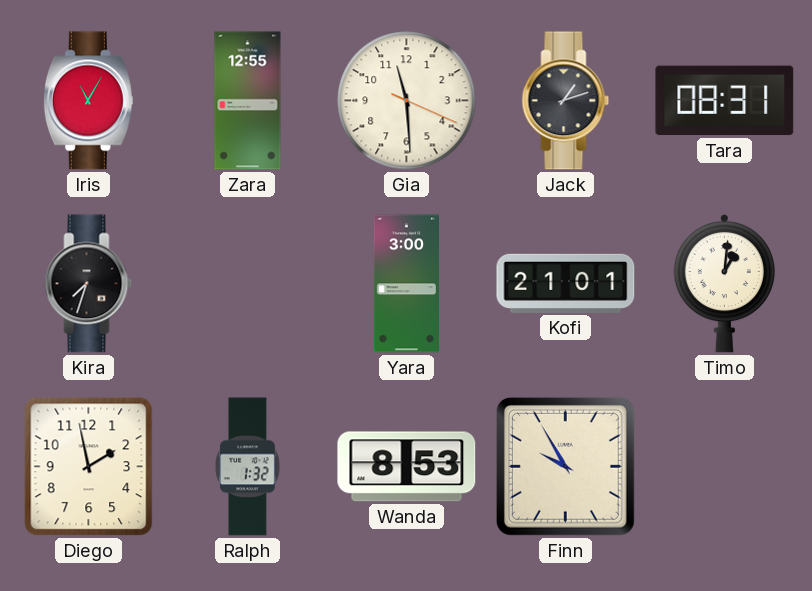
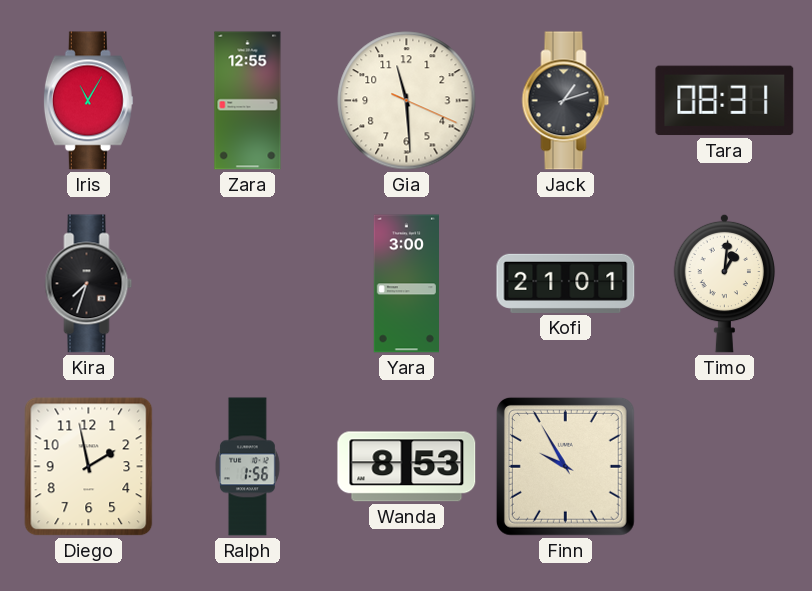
Ralph: 1:32 -> 1:56
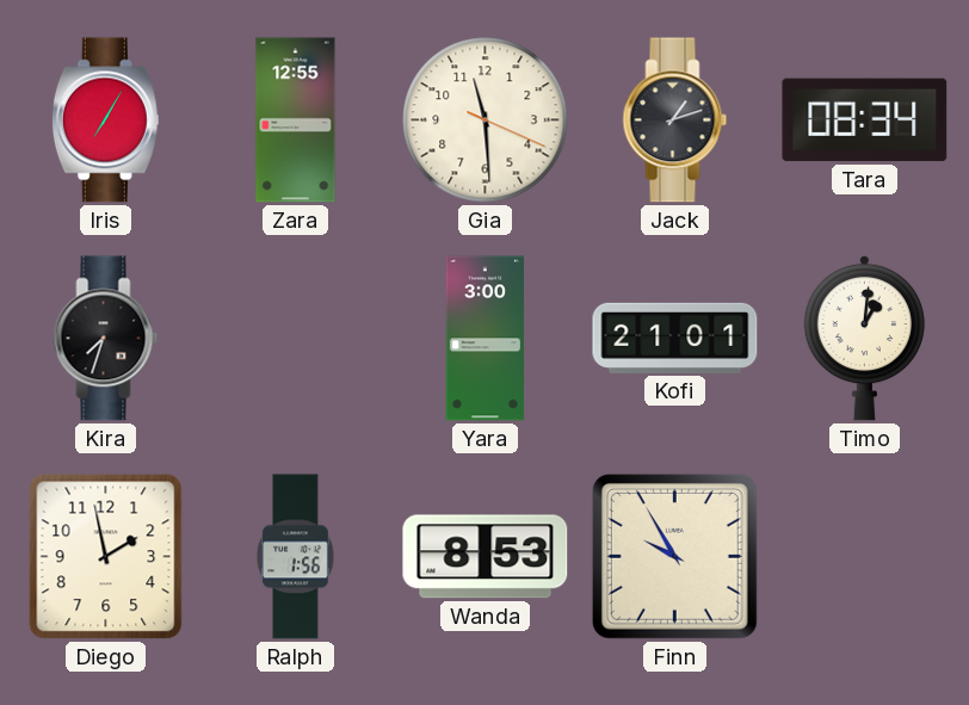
Iris: 11:05 -> 7:05
Tara: 08:31 -> 08:34
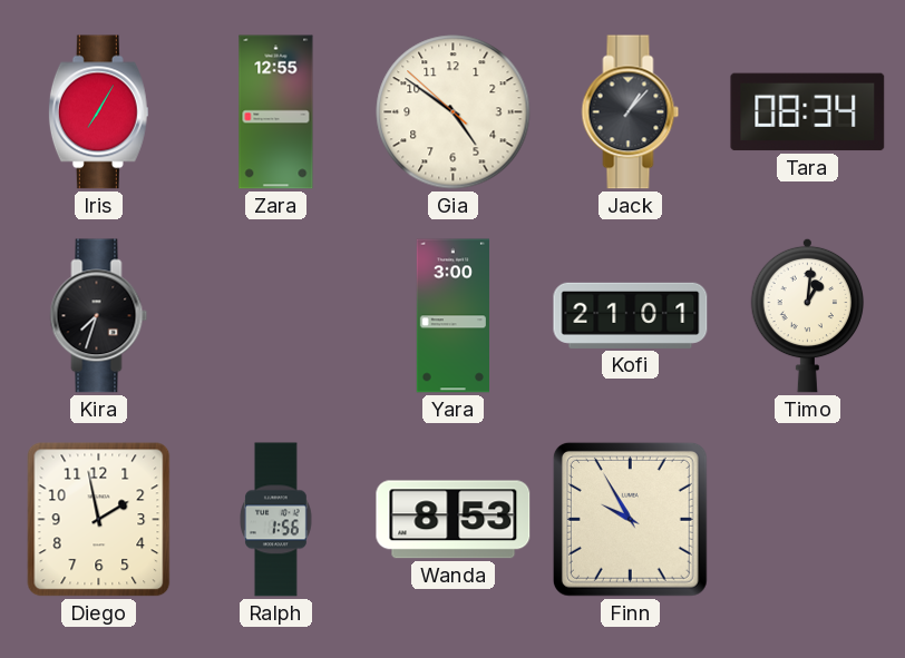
Gia: 11:29 -> 4:50
Jack: 1:12 -> 1:07
